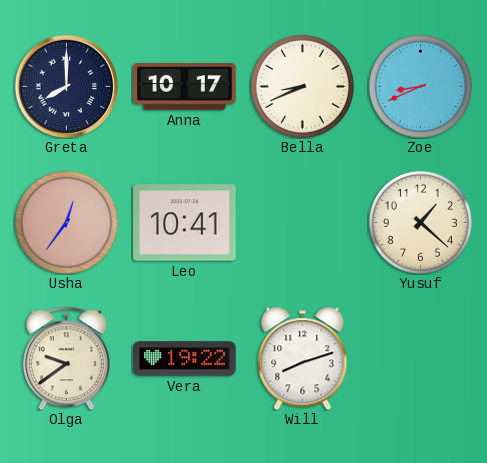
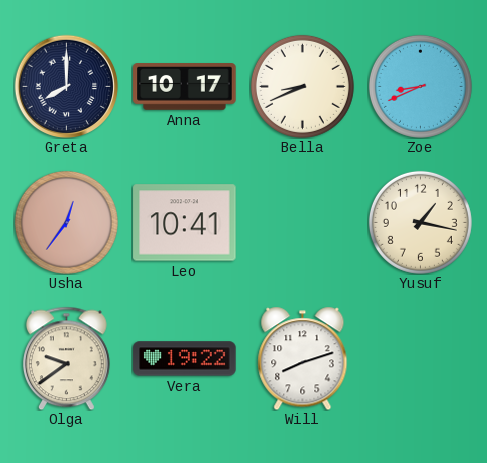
Yusuf: 1:22 -> 1:17
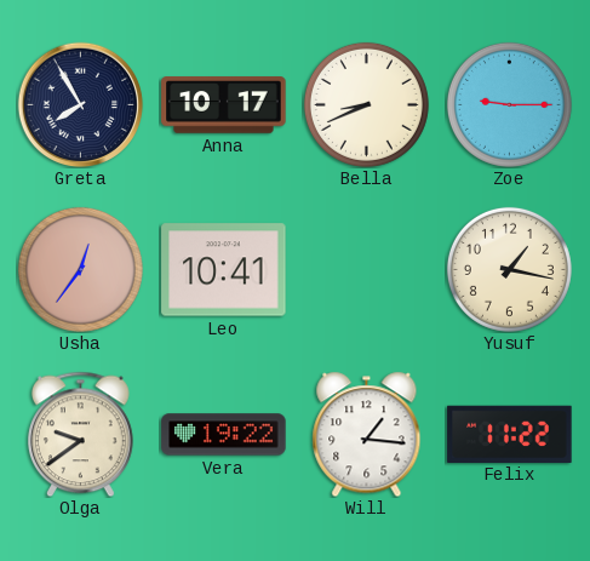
Greta: 8:00 -> 7:55
Zoe: 8:41 -> 9:15
Will: 8:12 -> 1:16
Felix: none -> 11:22
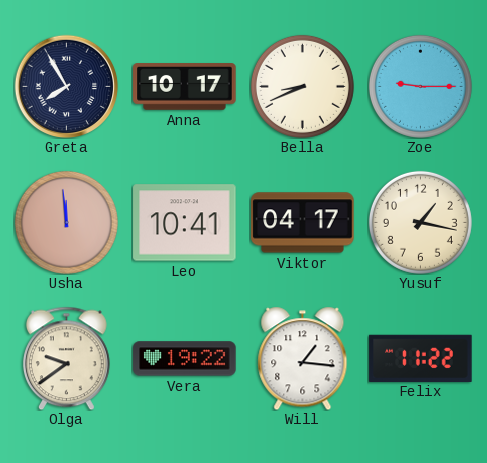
Usha: 12:36 -> 11:59
Viktor: none -> 04:17
